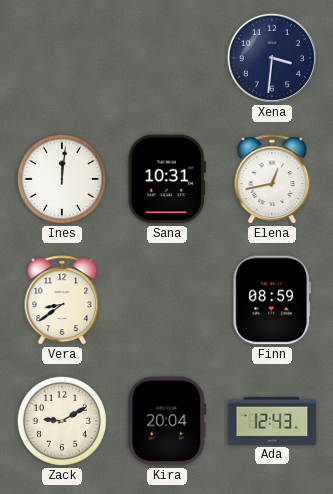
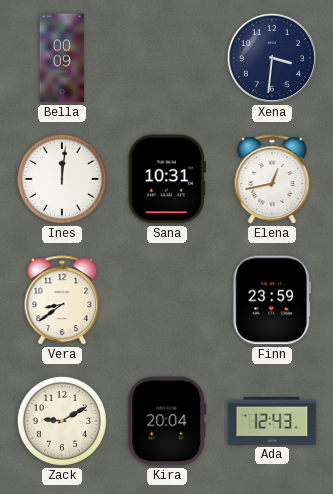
Bella: none -> 00:09
Finn: 08:59 -> 23:59
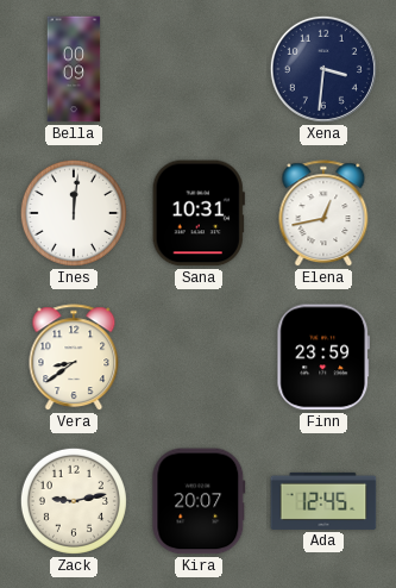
Zack: 9:10 -> 9:13
Kira: 20:04 -> 20:07
Ada: 12:43 -> 12:45
